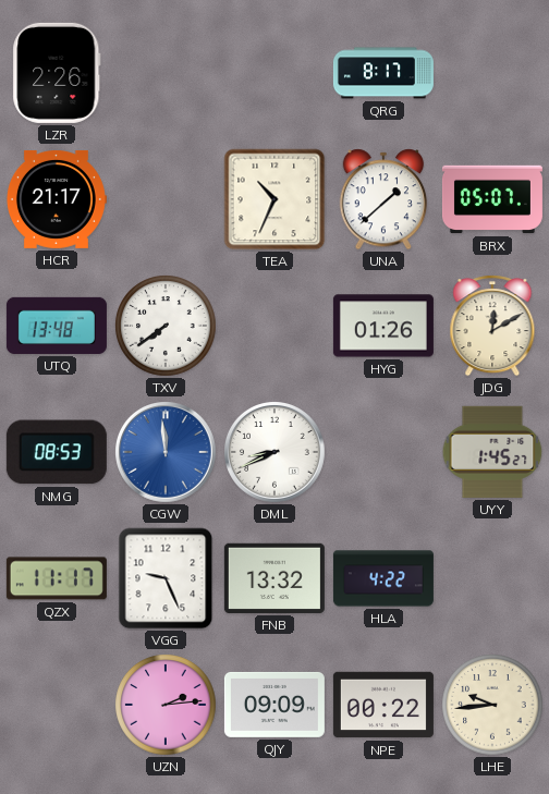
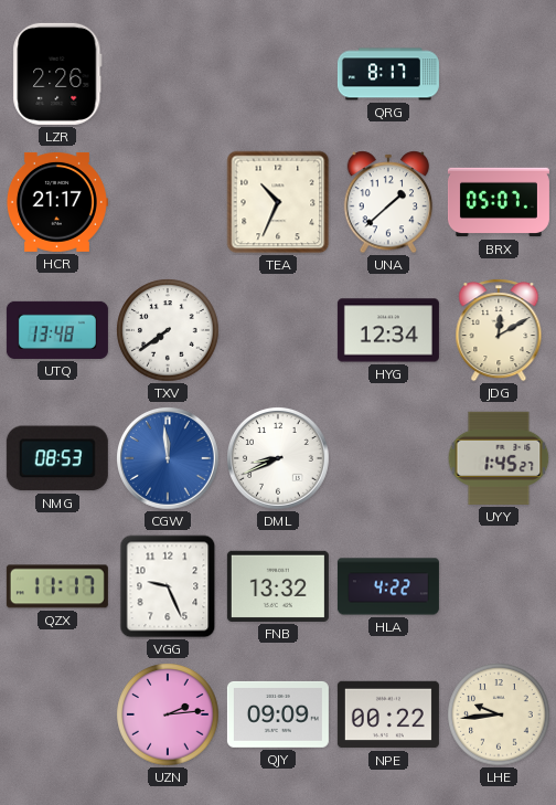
HYG: 01:26 -> 12:34
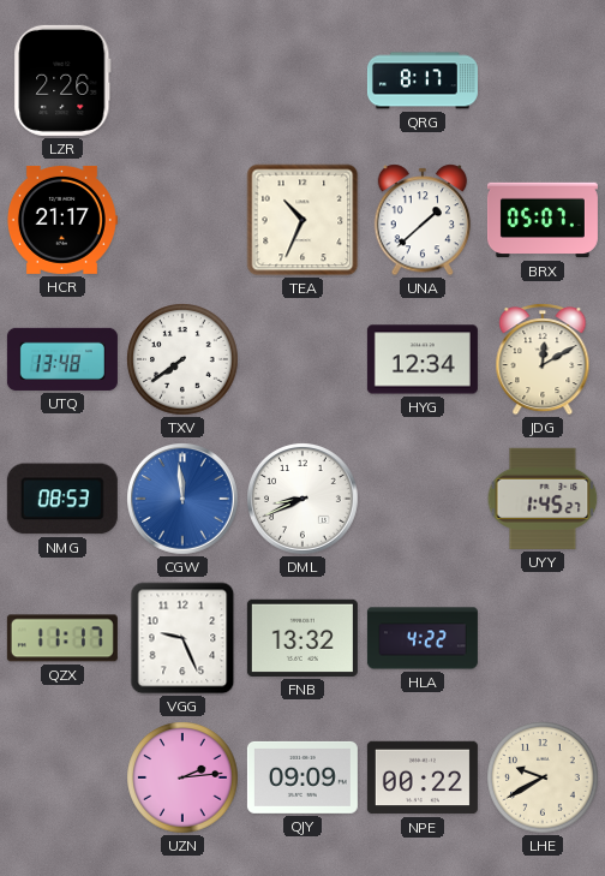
LHE: 9:44 -> 9:40
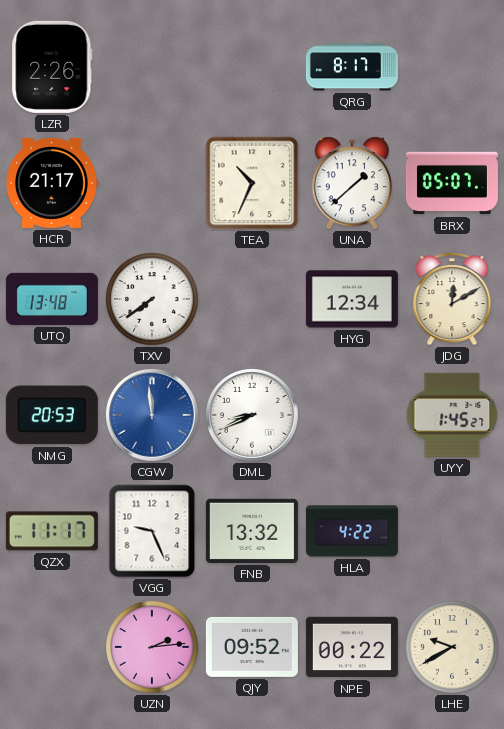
NMG: 08:53 -> 20:53
QJY: 09:09 -> 09:52
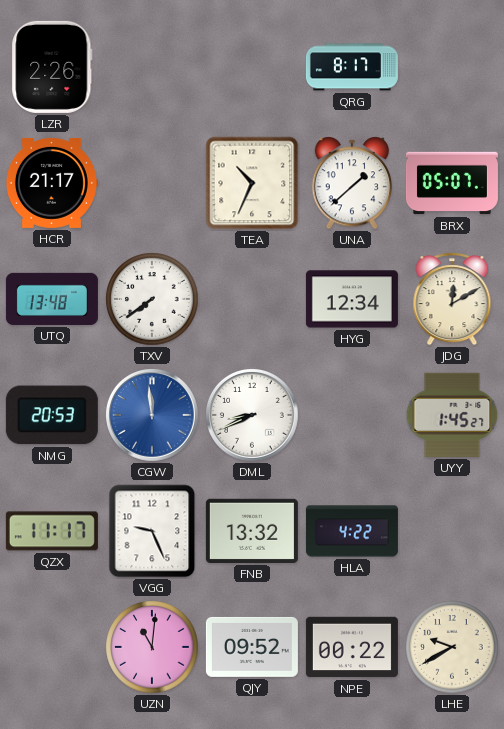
UZN: 2:14 -> 11:01
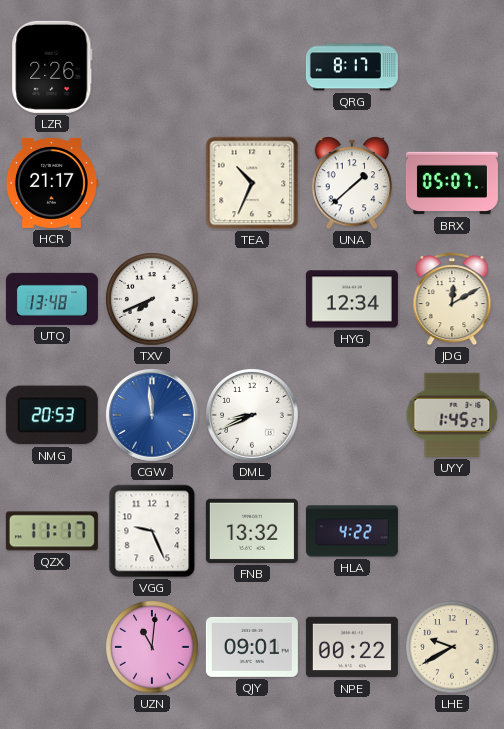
TXV: 7:39 -> 7:41
QJY: 09:52 -> 09:01
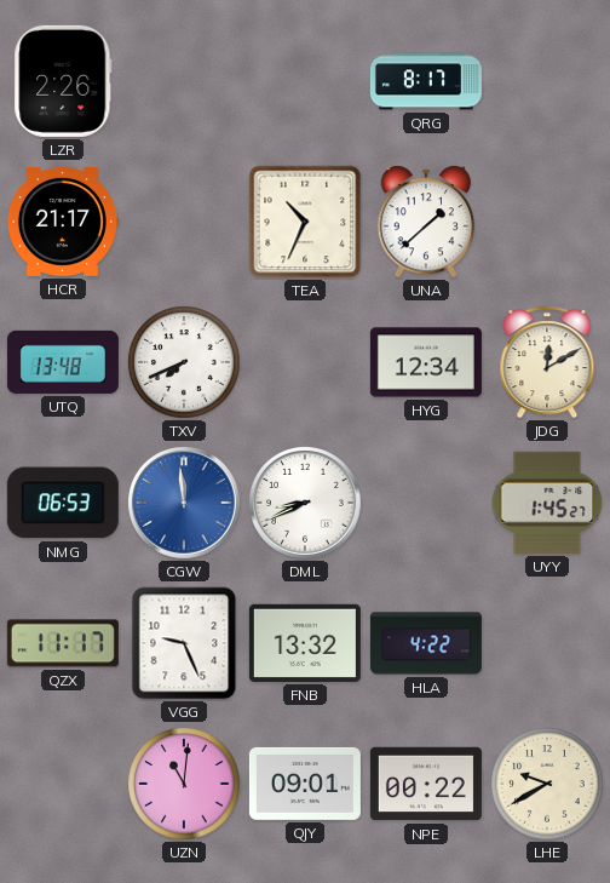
BRX: 05:07 -> none
NMG: 20:53 -> 06:53
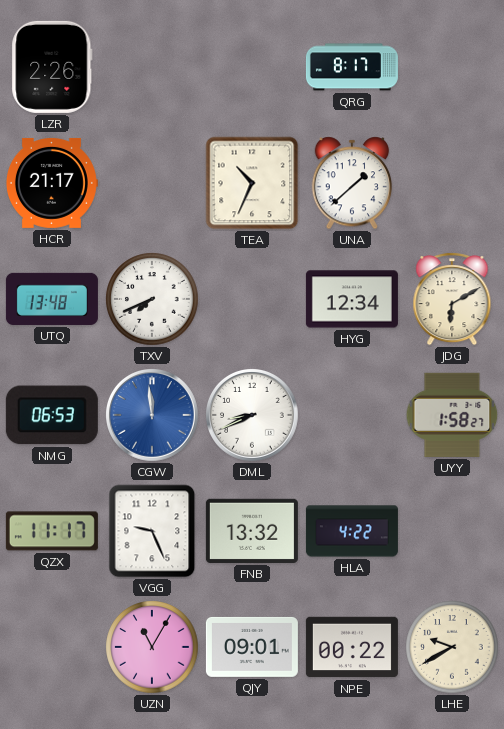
JDG: 12:10 -> 6:10
UYY: 1:45 -> 1:58
UZN: 11:01 -> 11:05
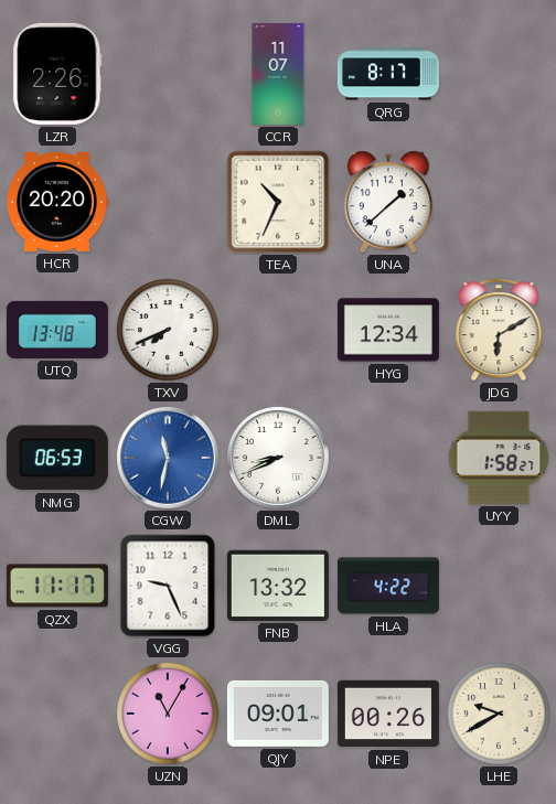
CCR: none -> 11:07
HCR: 21:17 -> 20:20
CGW: 11:59 -> 11:32
NPE: 00:22 -> 00:26
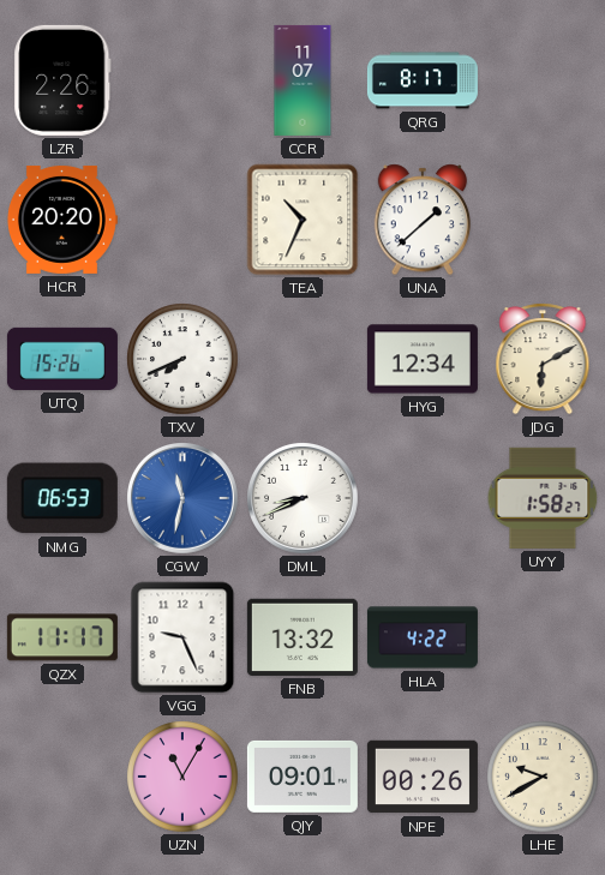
UTQ: 13:48 -> 15:26
